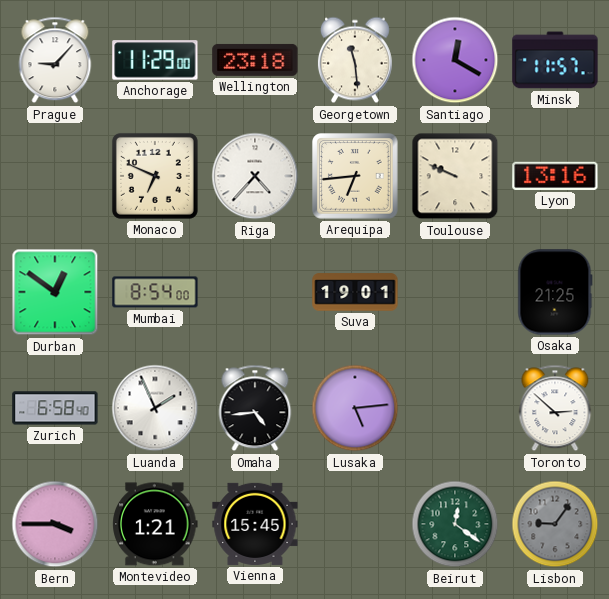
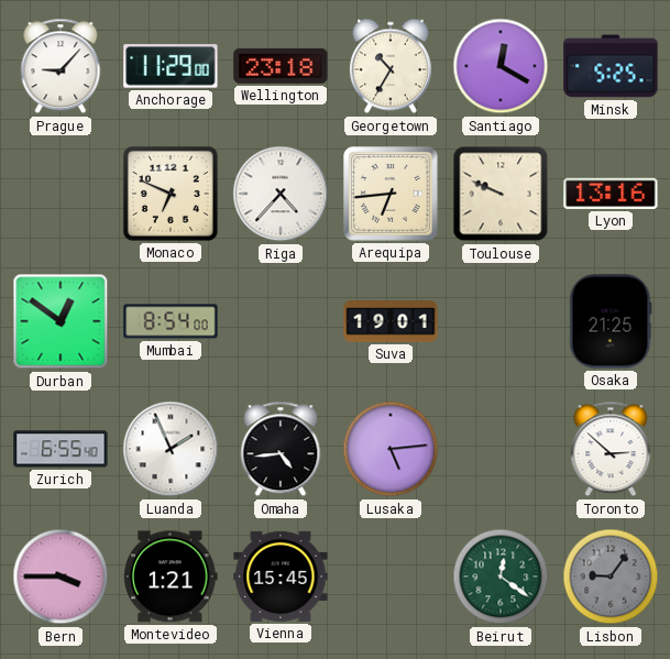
Georgetown: 11:29 -> 10:35
Minsk: 11:57 -> 5:25
Zurich: 6:58 -> 6:55
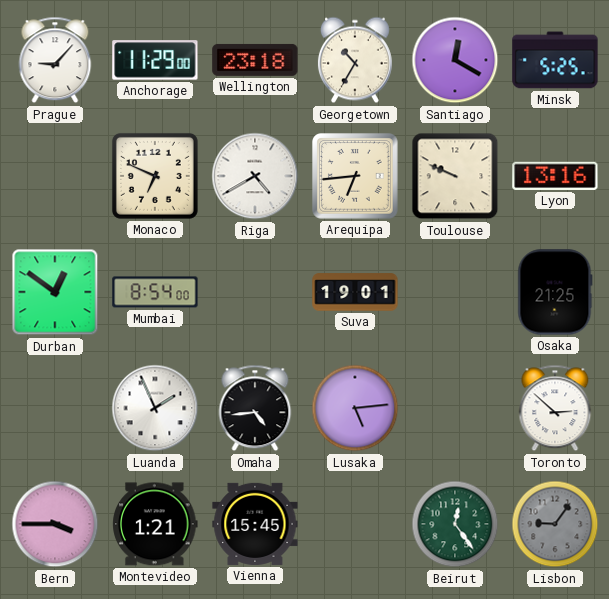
Riga: 4:37 -> 4:40
Zurich: 6:55 -> none
Beirut: 12:21 -> 12:24
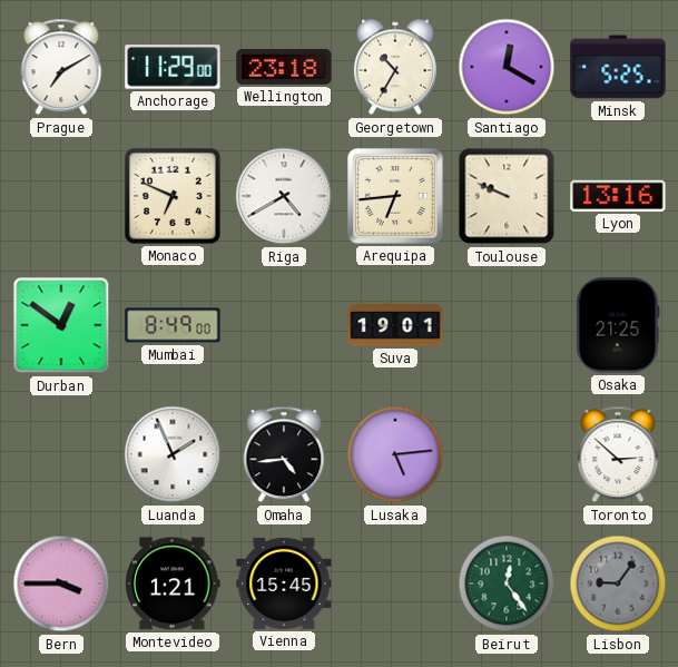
Prague: 9:07 -> 7:10
Mumbai: 8:54 -> 8:49
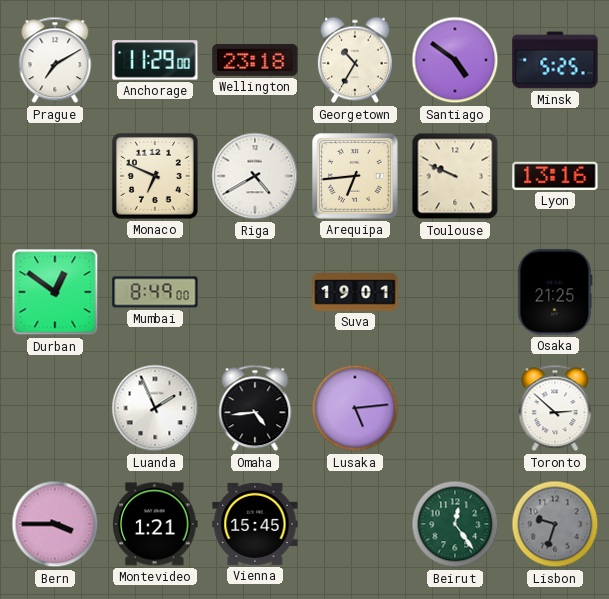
Santiago: 12:20 -> 4:51
Lisbon: 9:06 -> 9:33
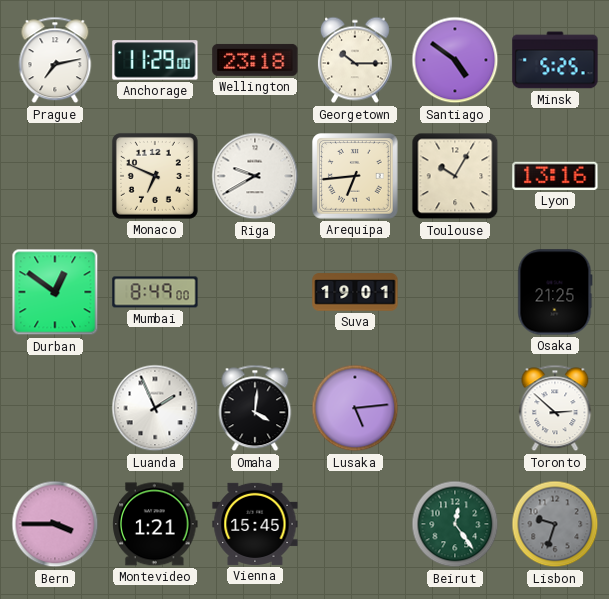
Prague: 7:10 -> 7:13
Georgetown: 10:35 -> 10:15
Riga: 4:40 -> 9:40
Toulouse: 9:49 -> 10:05
Omaha: 4:44 -> 4:01
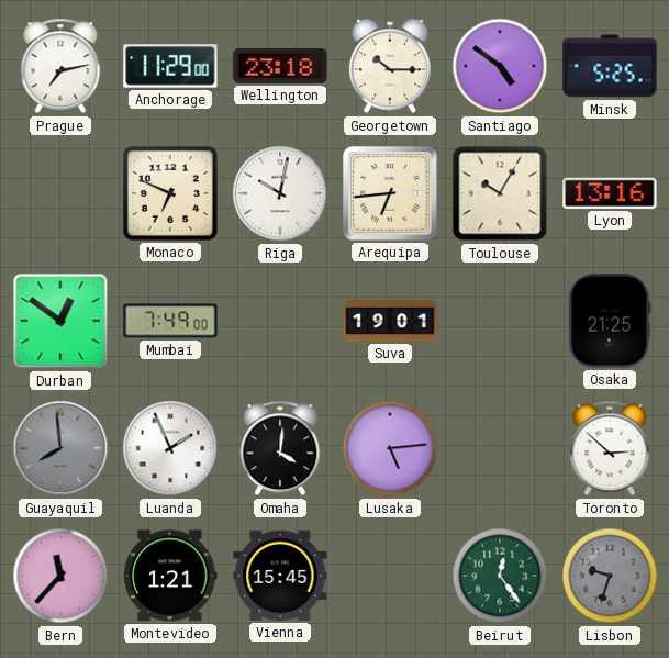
Riga: 9:40 -> 10:02
Mumbai: 8:49 -> 7:49
Guayaquil: none -> 7:59
Bern: 3:45 -> 11:37
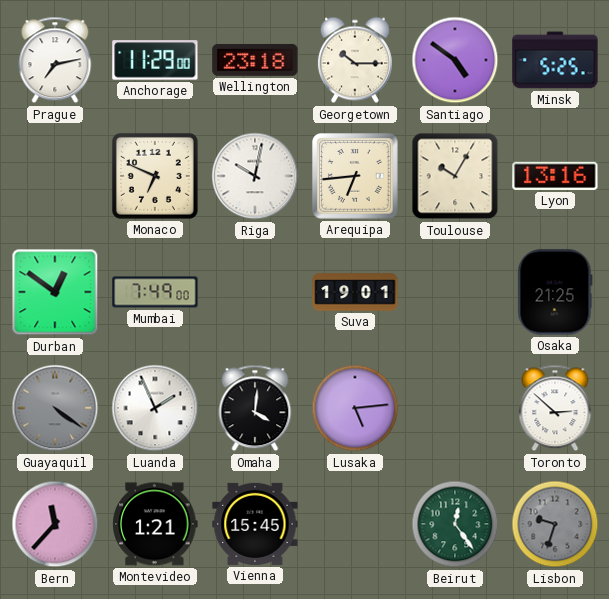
Guayaquil: 7:59 -> 4:21
